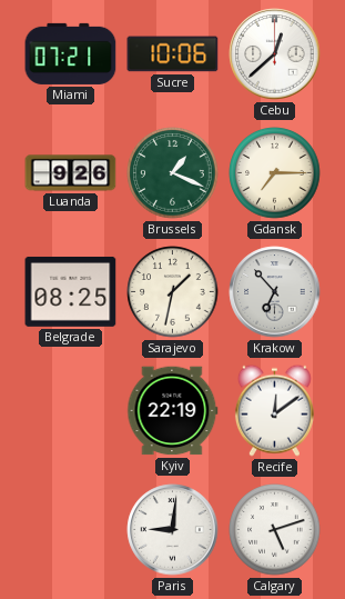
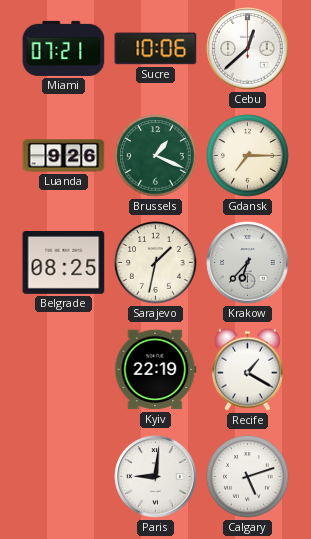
Krakow: 6:53 -> 6:37
Recife: 12:09 -> 1:20
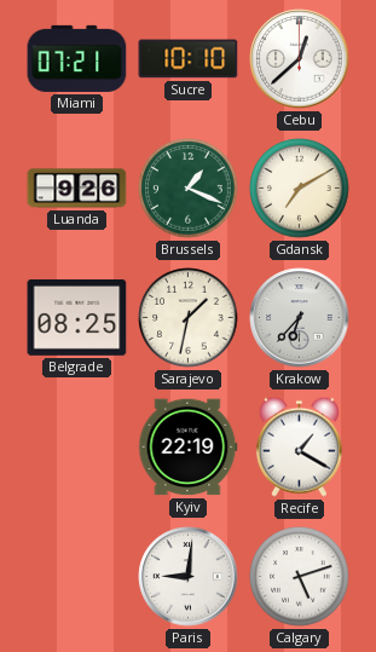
Sucre: 10:06 -> 10:10
Gdansk: 7:15 -> 7:10
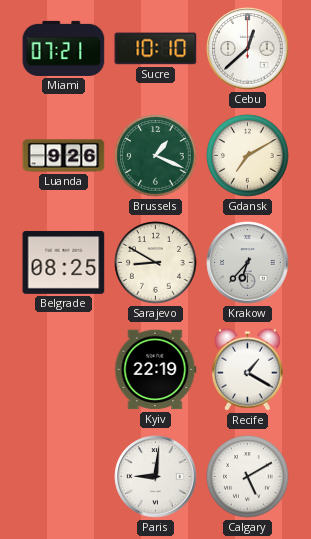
Sarajevo: 1:32 -> 8:50
Calgary: 5:12 -> 5:10
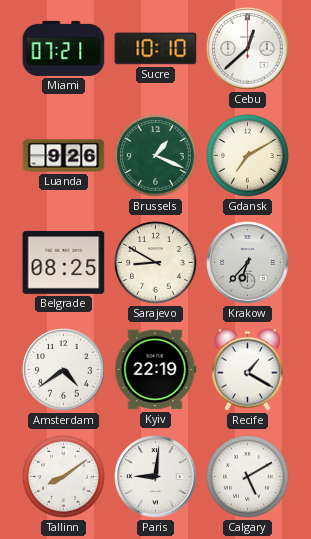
Amsterdam: none -> 4:39
Tallinn: none -> 8:09
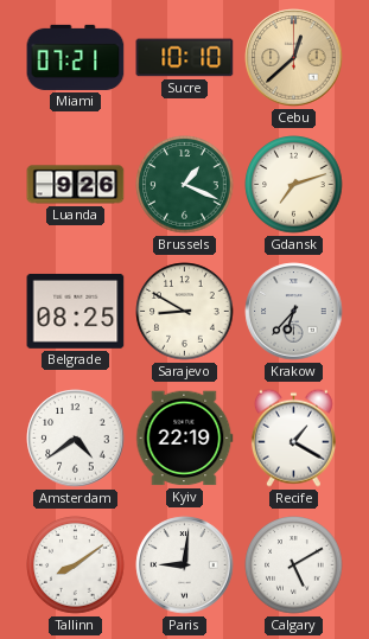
Cebu dial: white -> champagne
Gdansk: 7:10 -> 7:12
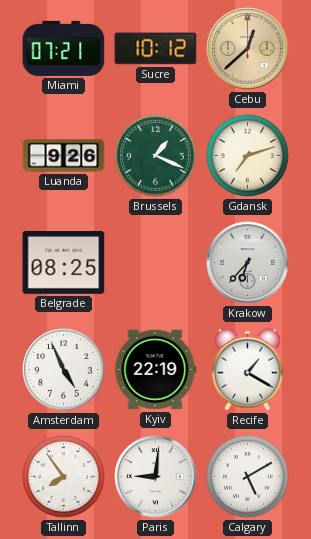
Sucre: 10:10 -> 10:12
Sarajevo: 8:50 -> none
Amsterdam: 4:39 -> 4:56
Tallinn: 8:09 -> 7:54
